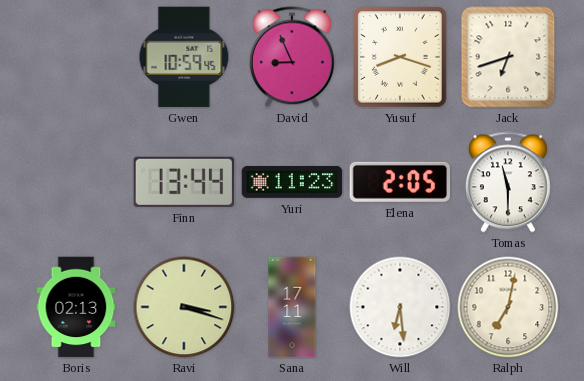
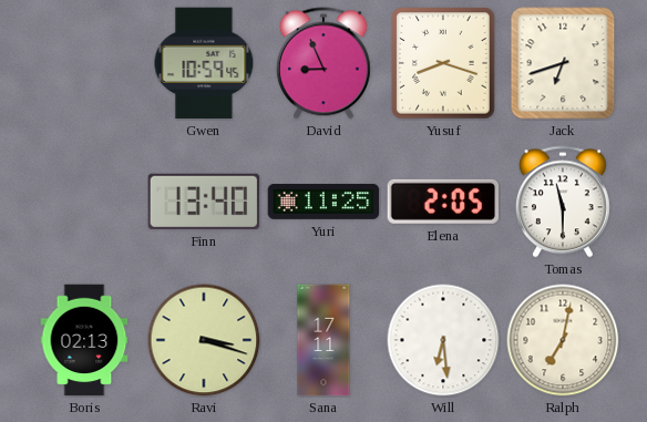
Finn: 13:44 -> 13:40
Yuri: 11:23 -> 11:25
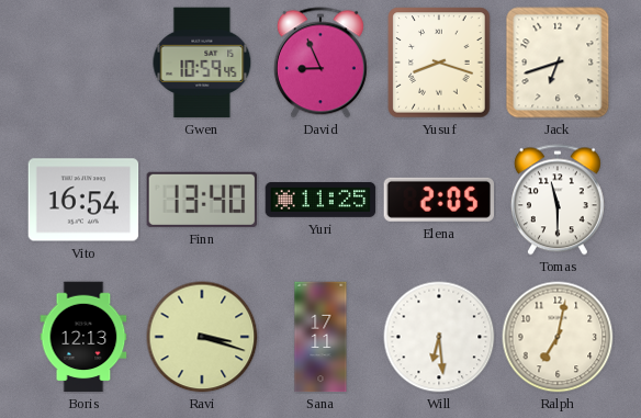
Vito: none -> 16:54
Boris: 02:13 -> 12:13
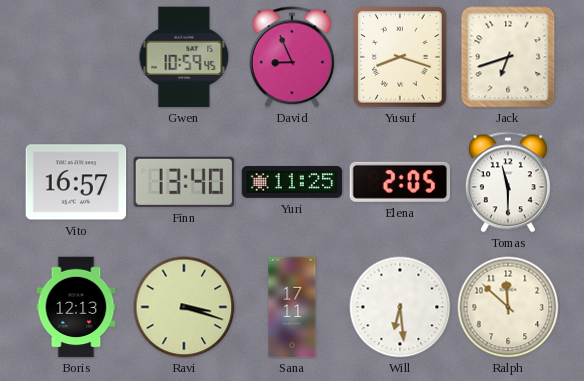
Vito: 16:54 -> 16:57
Ralph: 7:02 -> 11:52
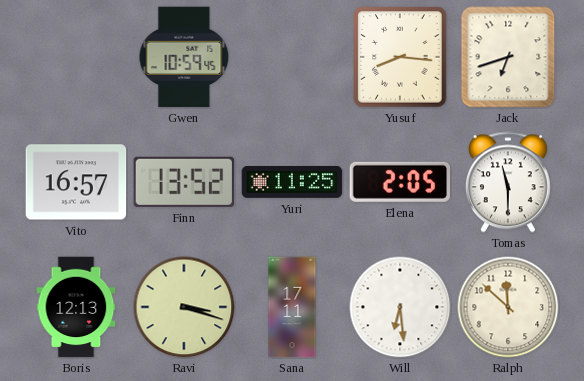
David: 8:56 -> none
Yusuf: 8:18 -> 8:16
Finn: 13:40 -> 13:52
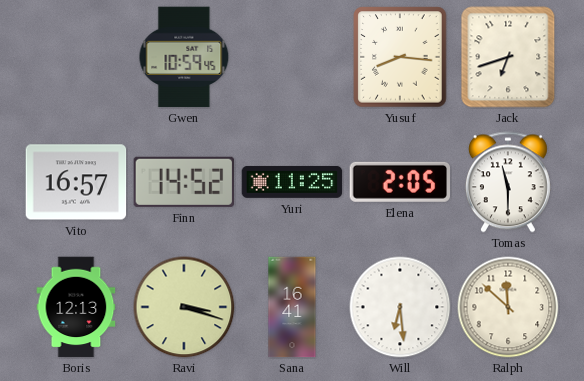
Finn: 13:52 -> 14:52
Sana: 17:11 -> 16:41
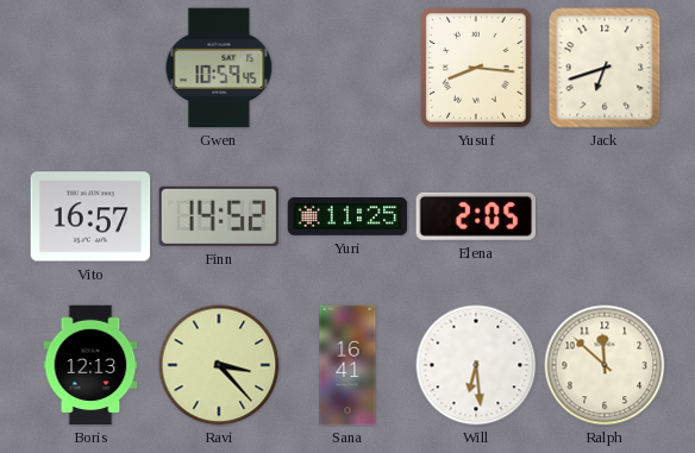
Tomas: 11:30 -> none
Ravi: 3:18 -> 3:23
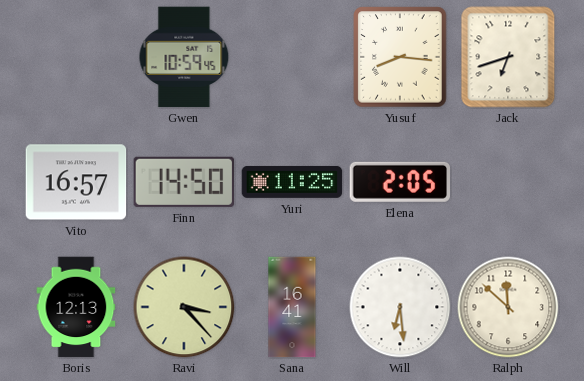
Finn: 14:52 -> 14:50
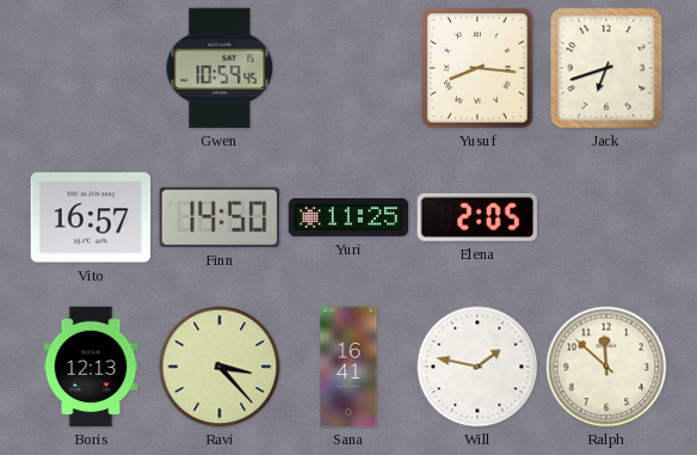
Will: 6:29 -> 1:47
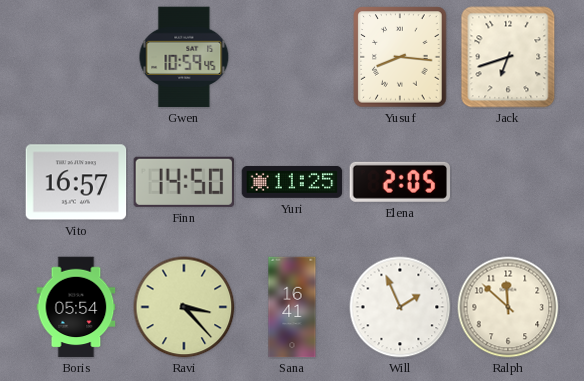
Boris: 12:13 -> 05:54
Will: 1:47 -> 1:56
